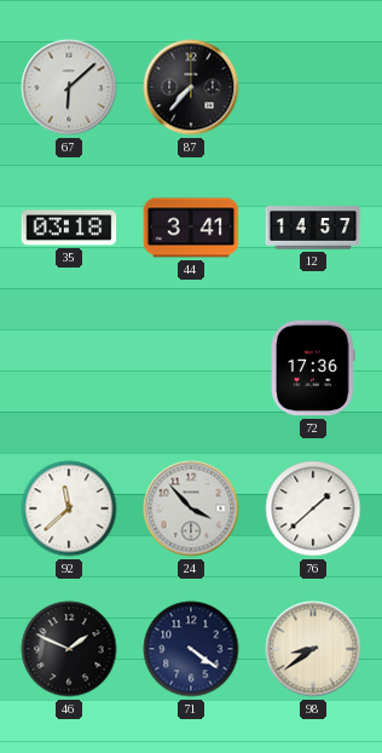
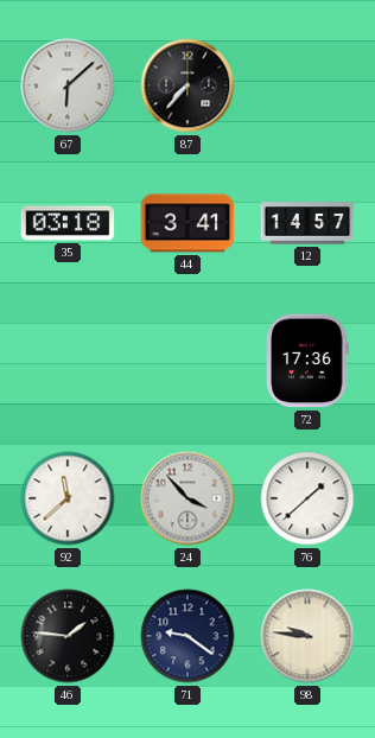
46: 1:49 -> 1:46
71: 4:21 -> 9:21
98: 8:39 -> 9:46
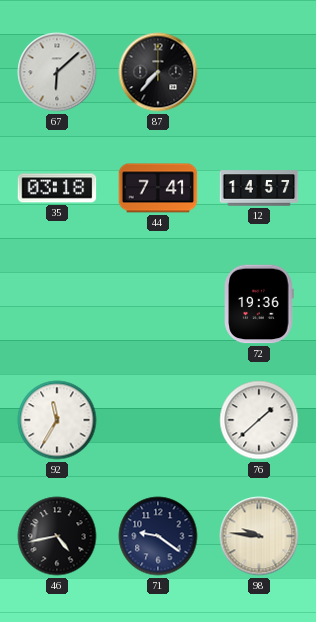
44: 3:41 -> 7:41
72: 17:36 -> 19:36
92: 11:38 -> 11:35
24: 3:53 -> none
46: 1:46 -> 4:43
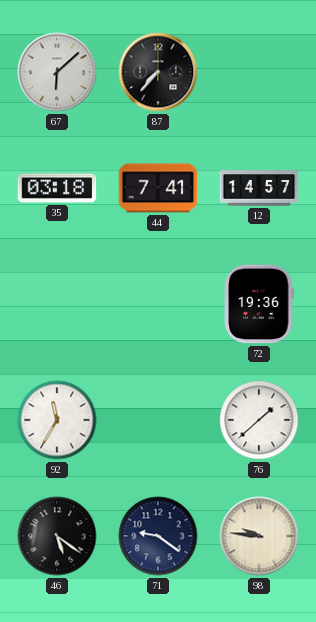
46: 4:43 -> 5:21
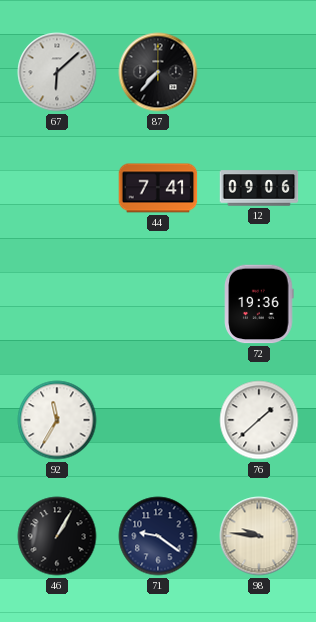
35: 03:18 -> none
12: 14:57 -> 09:06
46: 5:21 -> 1:05
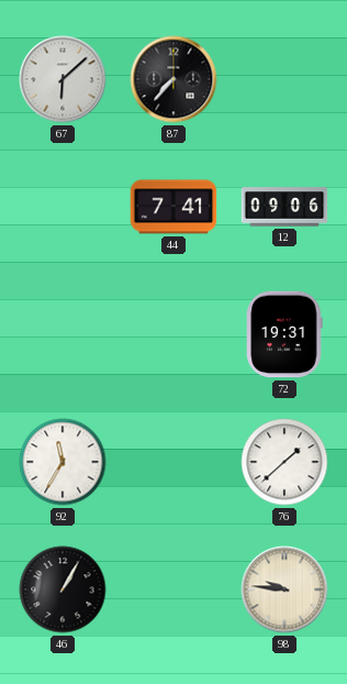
72: 19:36 -> 19:31
71: 9:21 -> none
